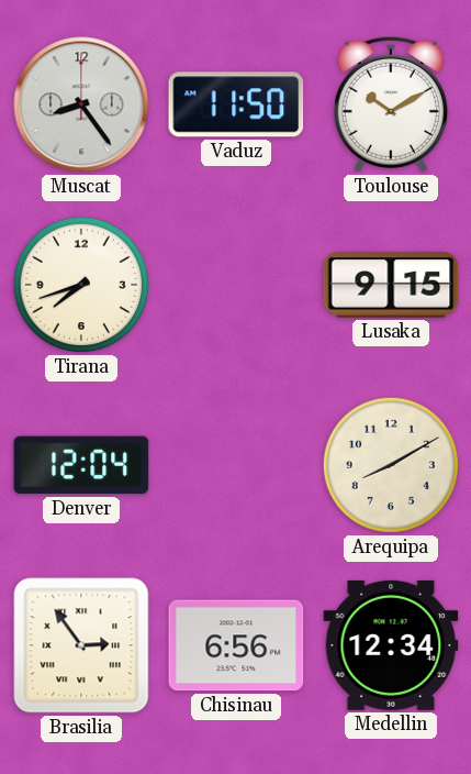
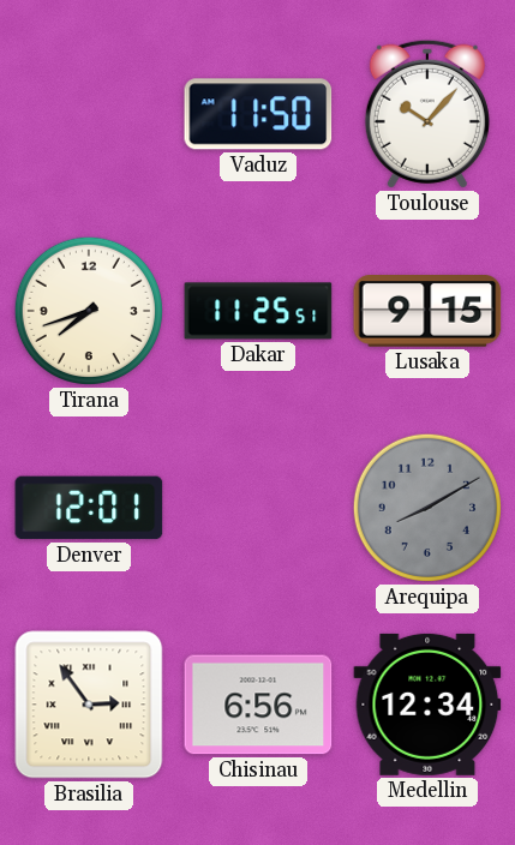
Muscat: 8:24 -> none
Toulouse: 10:10 -> 10:07
Dakar: none -> 11:25
Denver: 12:04 -> 12:01
Arequipa dial: cream -> grey
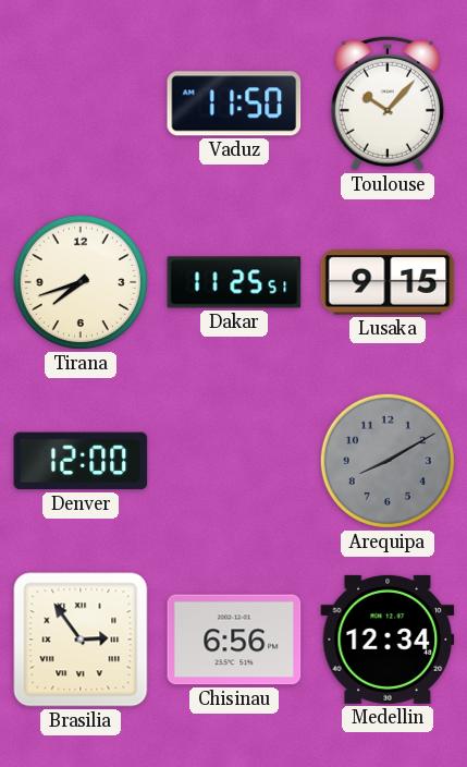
Denver: 12:01 -> 12:00
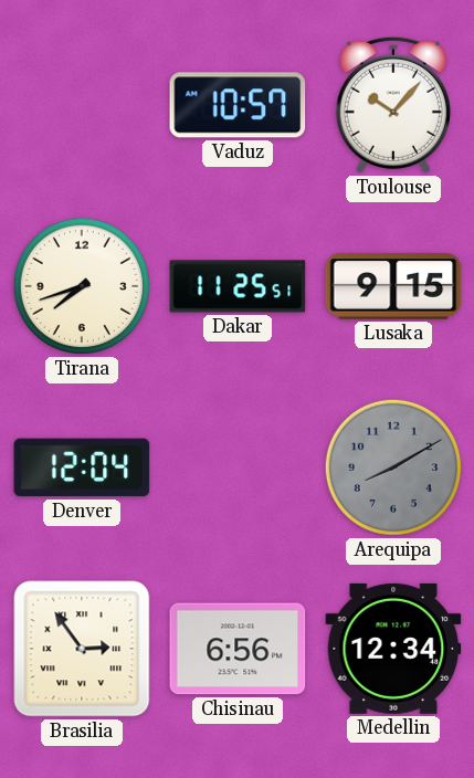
Vaduz: 11:50 -> 10:57
Denver: 12:00 -> 12:04
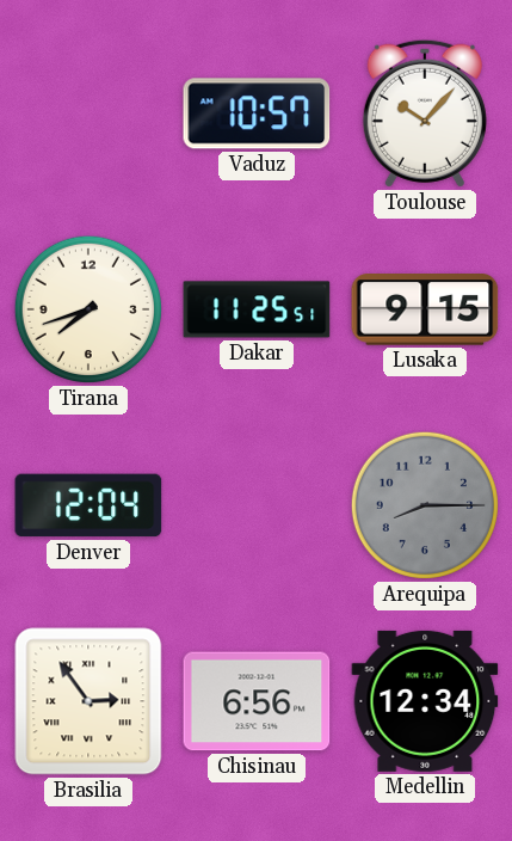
Arequipa: 8:10 -> 8:15
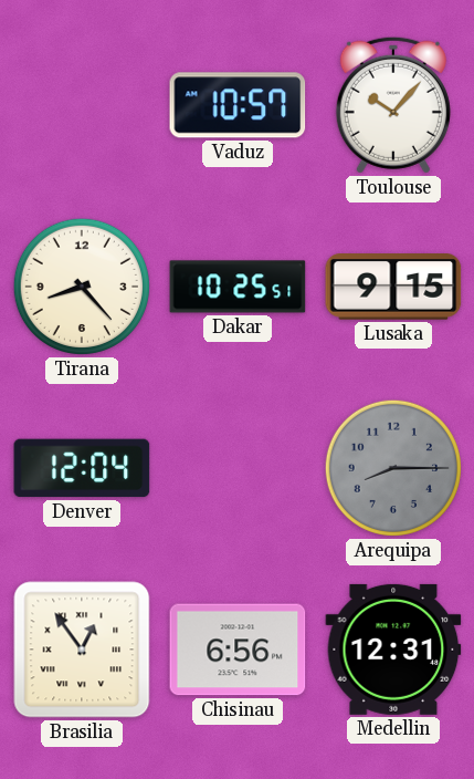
Tirana: 7:42 -> 8:23
Dakar: 11:25 -> 10:25
Brasilia: 2:54 -> 12:54
Medellin: 12:34 -> 12:31
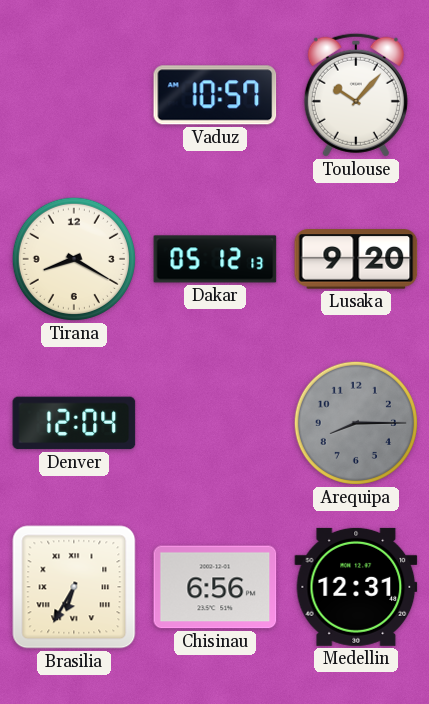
Tirana: 8:23 -> 8:20
Dakar: 10:25 -> 05:12
Lusaka: 9:15 -> 9:20
Brasilia: 12:54 -> 6:35
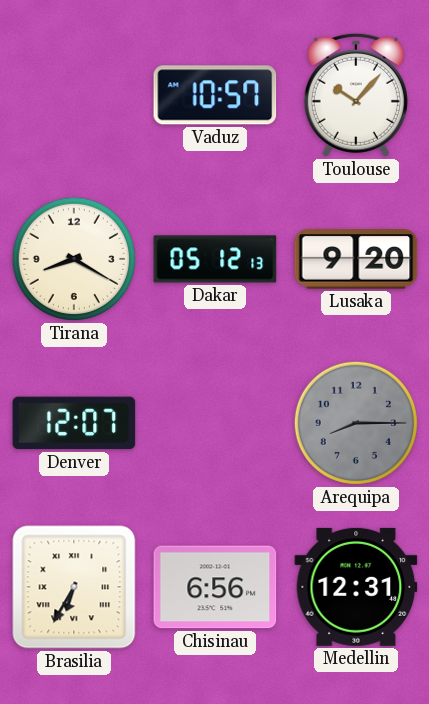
Denver: 12:04 -> 12:07
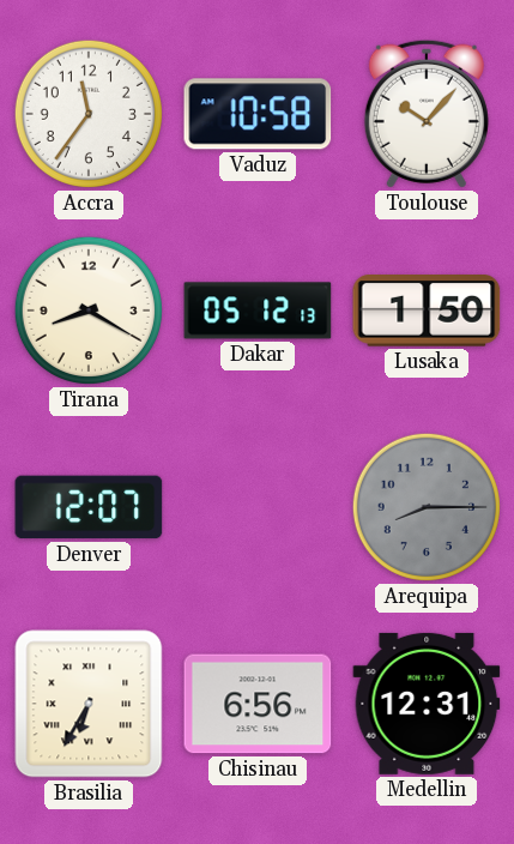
Accra: none -> 11:36
Vaduz: 10:57 -> 10:58
Lusaka: 9:20 -> 1:50
